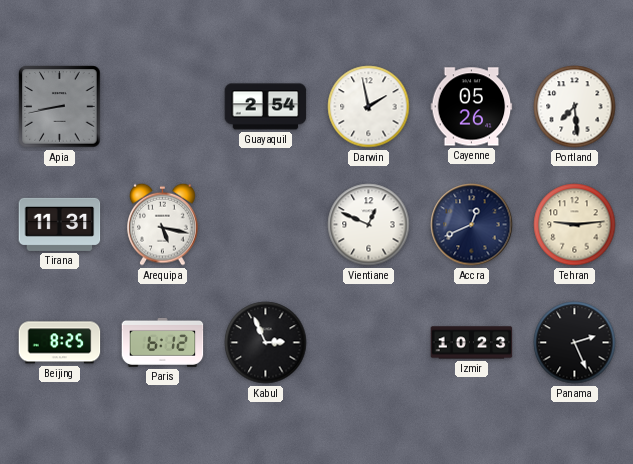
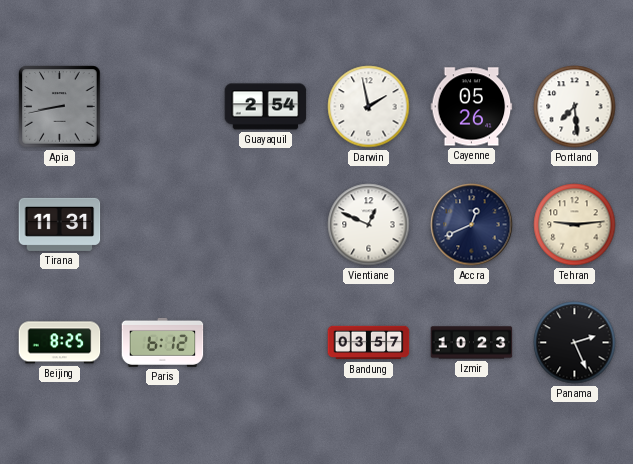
Arequipa: 5:17 -> none
Kabul: 2:56 -> none
Bandung: none -> 03:57
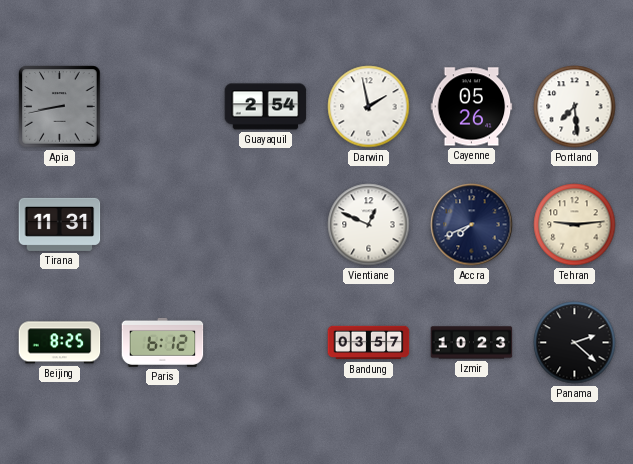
Accra: 12:41 -> 7:41
Panama: 2:26 -> 2:22
